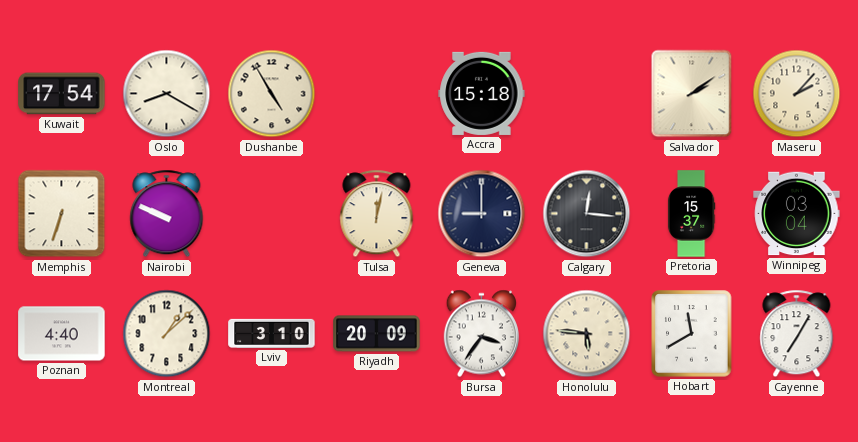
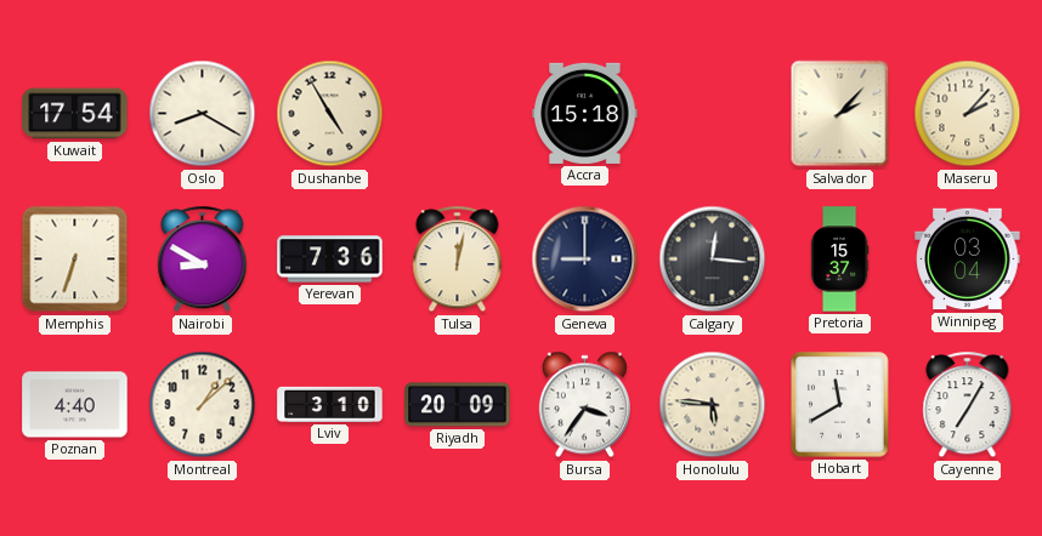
Salvador: 2:09 -> 2:07
Nairobi: 9:49 -> 8:50
Yerevan: none -> 7:36
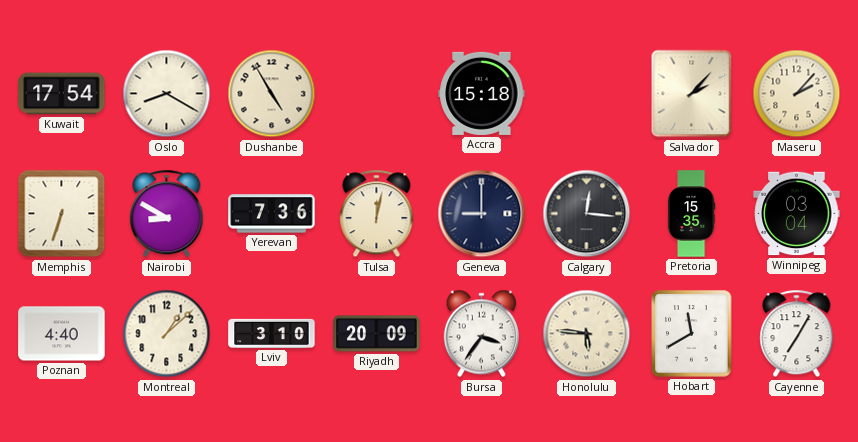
Pretoria: 15:37 -> 15:35
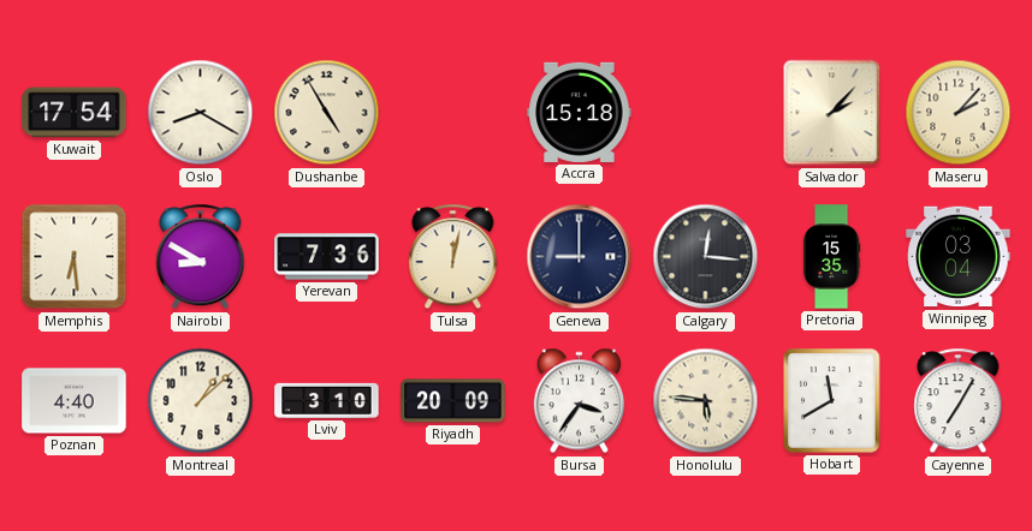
Memphis: 6:33 -> 6:29
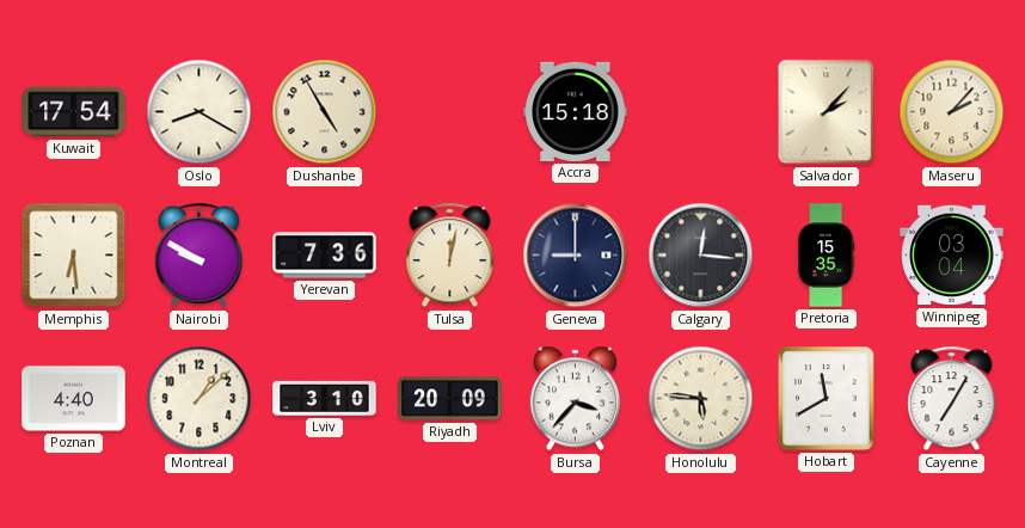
Nairobi: 8:50 -> 9:50
Bursa: 3:36 -> 3:37
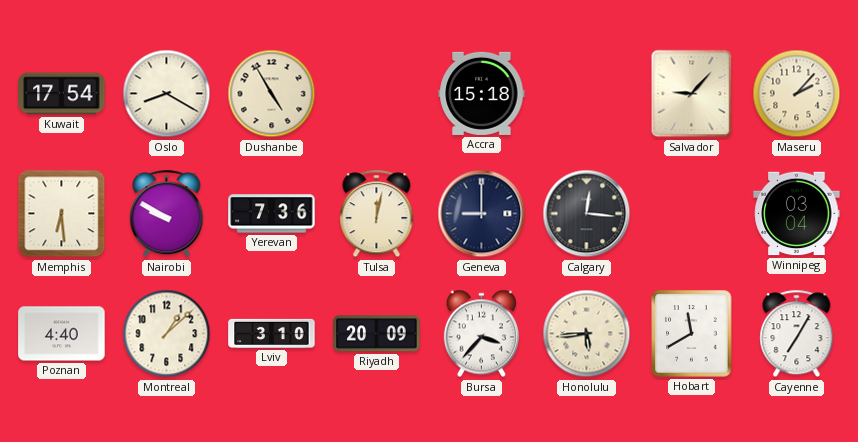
Salvador: 2:07 -> 9:07
Pretoria: 15:35 -> none
Honolulu: 5:46 -> 5:44
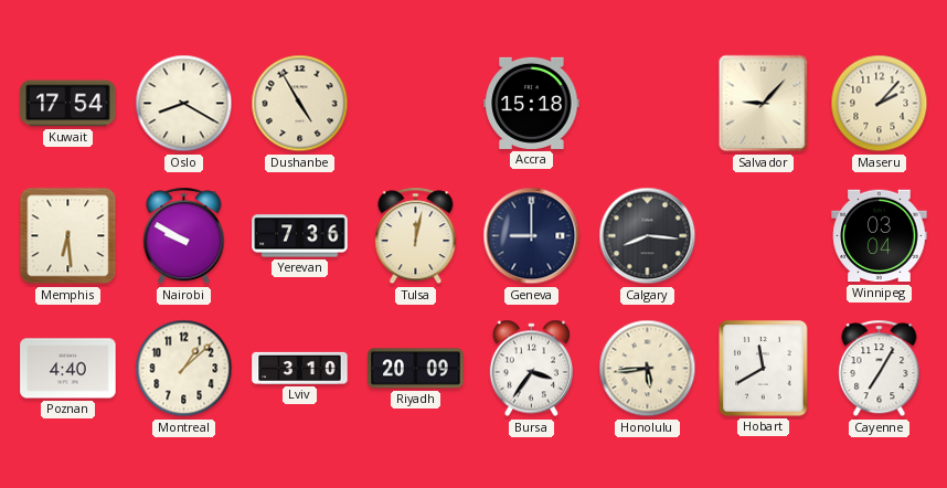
Calgary: 12:16 -> 8:16
Bursa: 3:37 -> 3:36
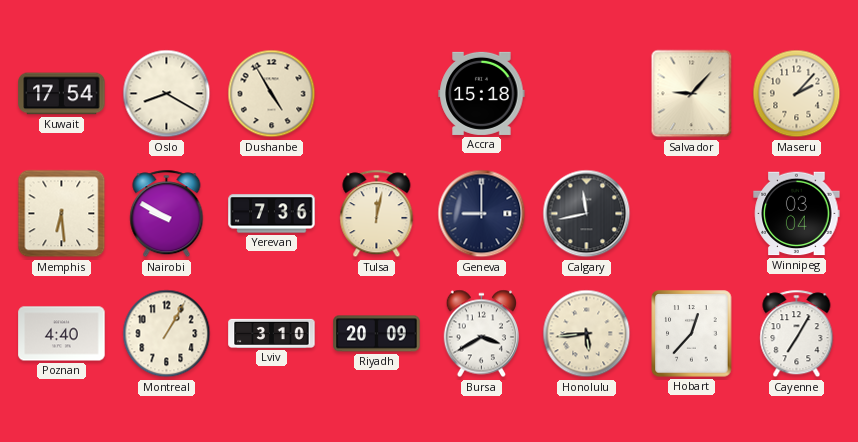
Calgary: 8:16 -> 11:43
Montreal: 1:08 -> 1:05
Bursa: 3:36 -> 3:40
Hobart: 11:40 -> 12:37
